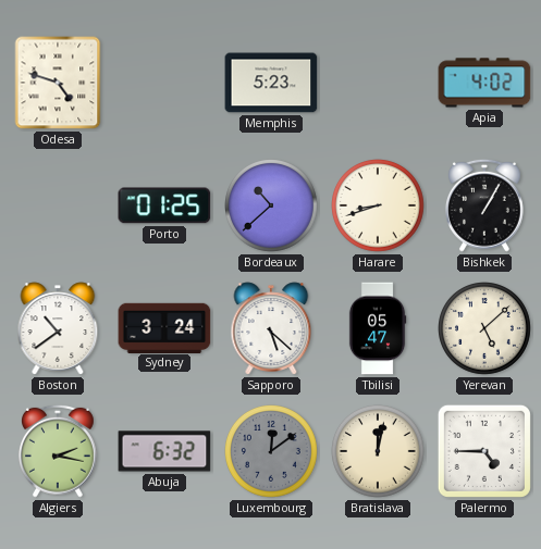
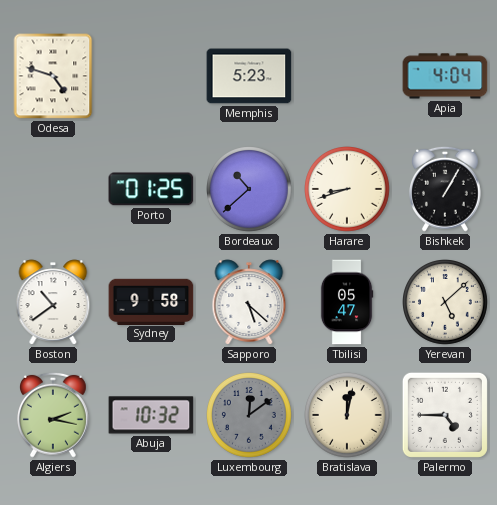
Apia: 4:02 -> 4:04
Sydney: 3:24 -> 9:58
Abuja: 6:32 -> 10:32
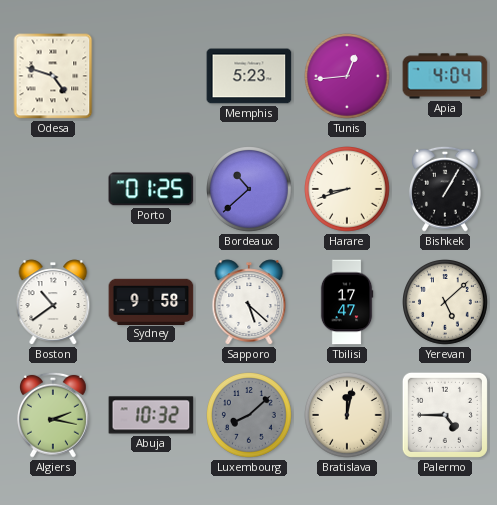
Tunis: none -> 12:44
Tbilisi: 05:47 -> 17:47
Luxembourg: 12:09 -> 8:08
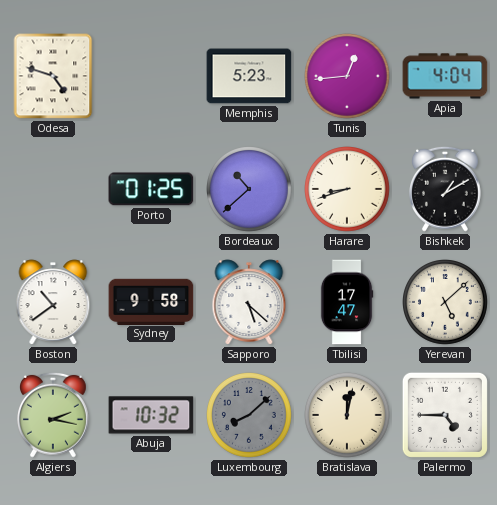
Bishkek: 1:05 -> 1:10
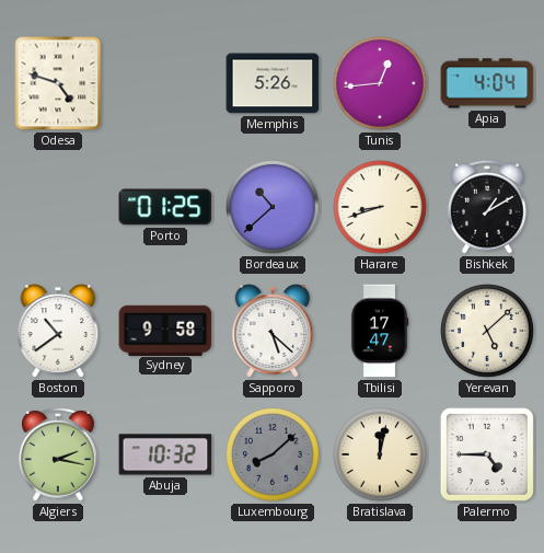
Memphis: 5:23 -> 5:26
